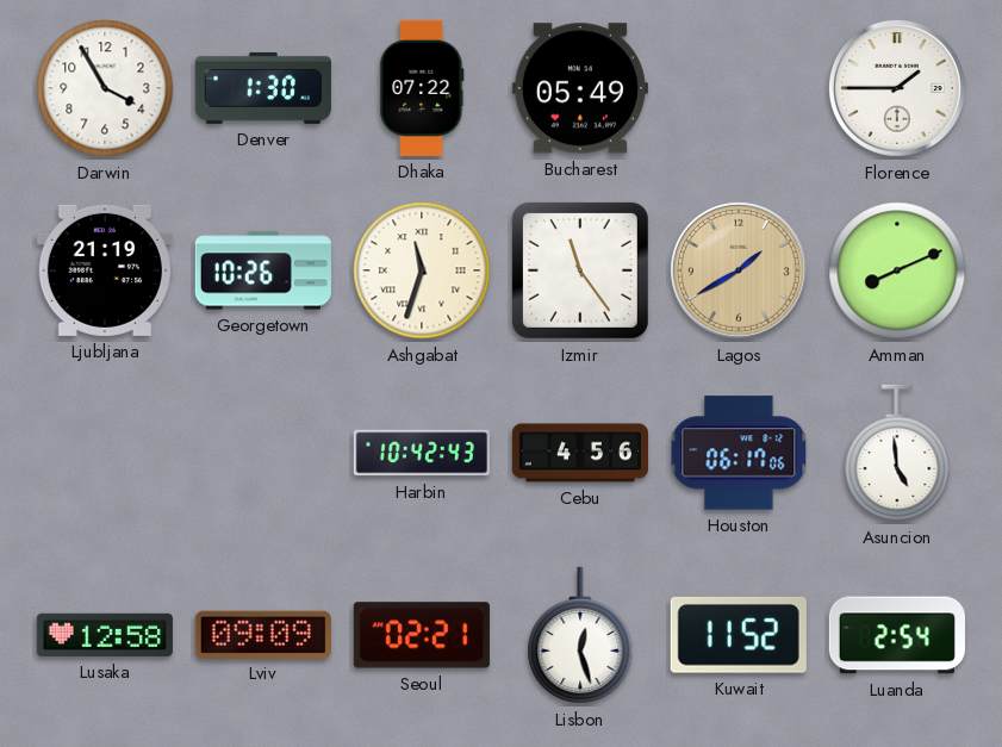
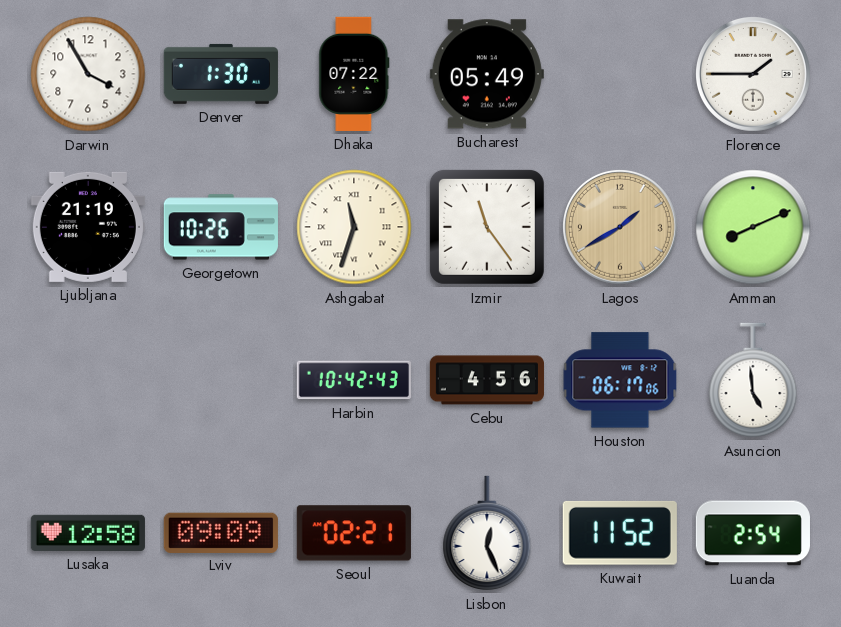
Lisbon: 12:27 -> 12:26
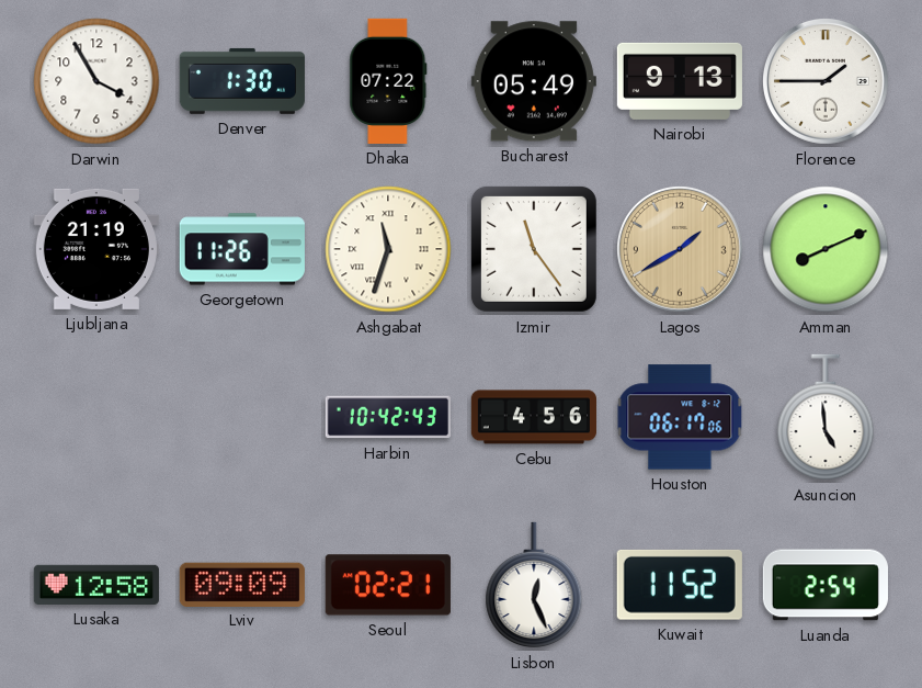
Nairobi: none -> 9:13
Georgetown: 10:26 -> 11:26
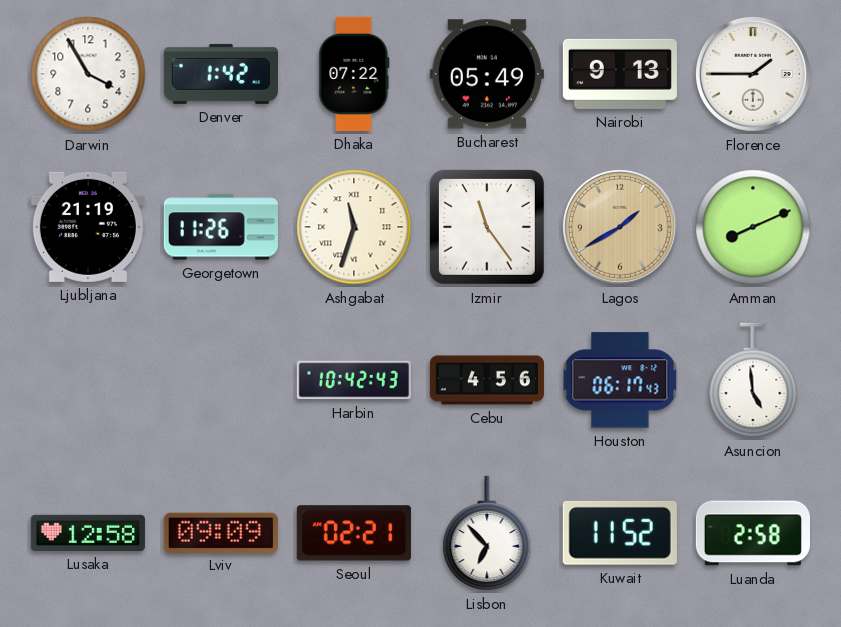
Denver: 1:30 -> 1:42
Houston: 06:17:06 -> 06:17:43
Lisbon: 12:26 -> 6:53
Luanda: 2:54 -> 2:58
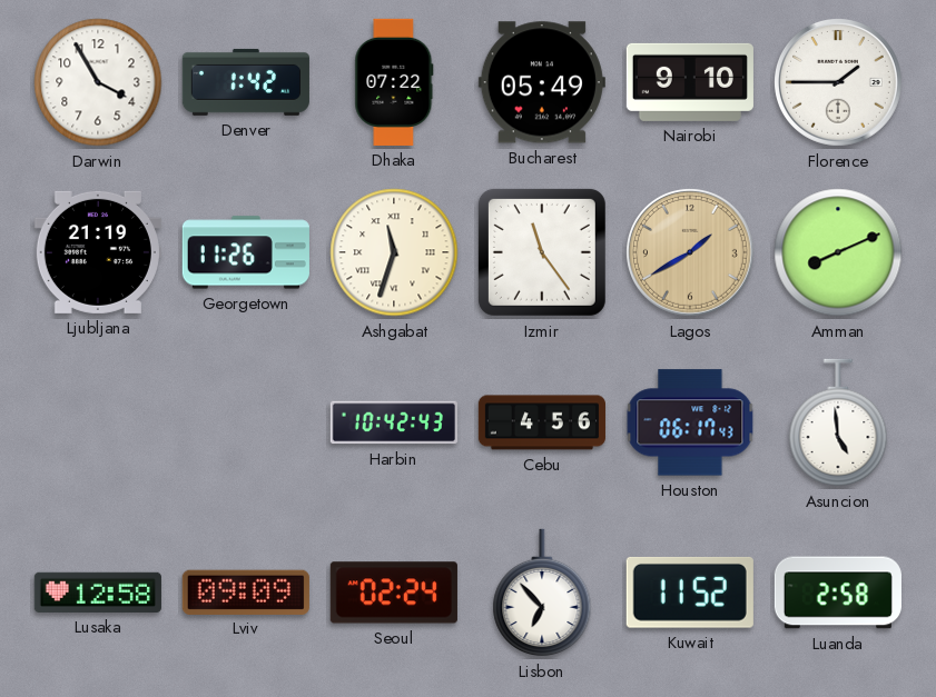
Nairobi: 9:13 -> 9:10
Seoul: 02:21 -> 02:24
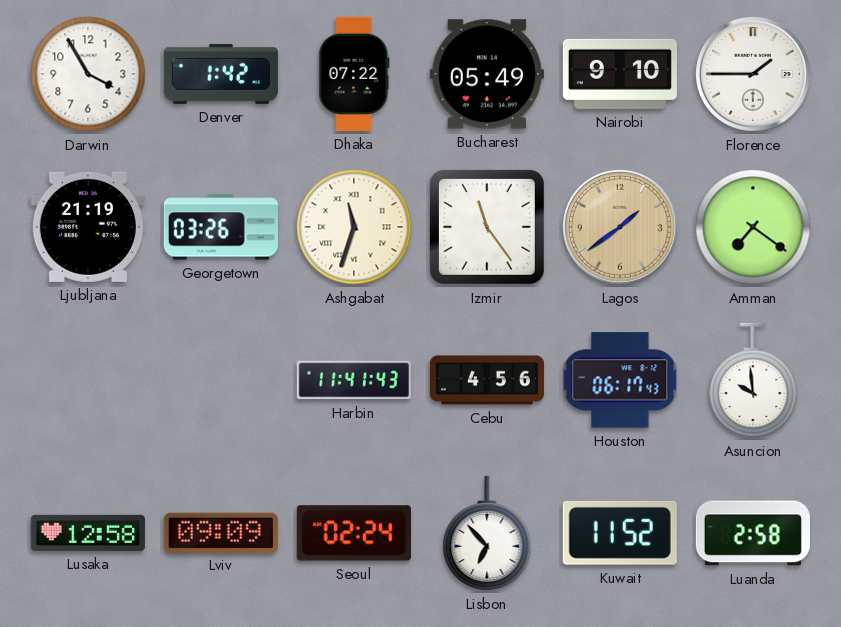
Georgetown: 11:26 -> 03:26
Lagos: 1:40 -> 1:39
Amman: 8:11 -> 7:21
Harbin: 10:42 -> 11:41
Asuncion: 4:59 -> 9:59
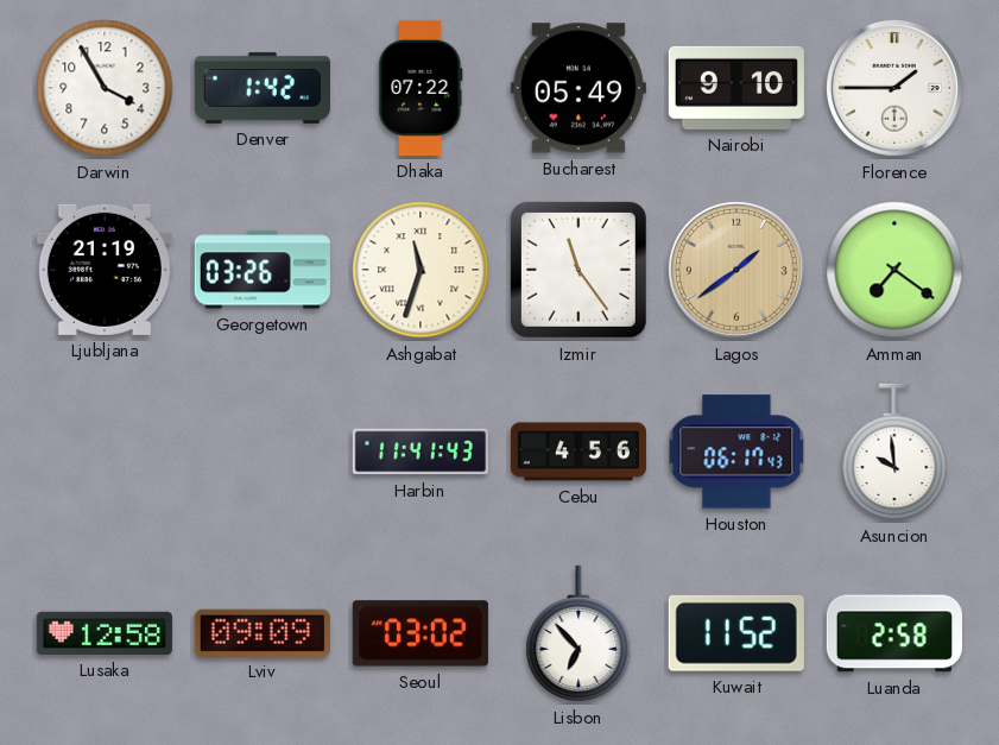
Seoul: 02:24 -> 03:02
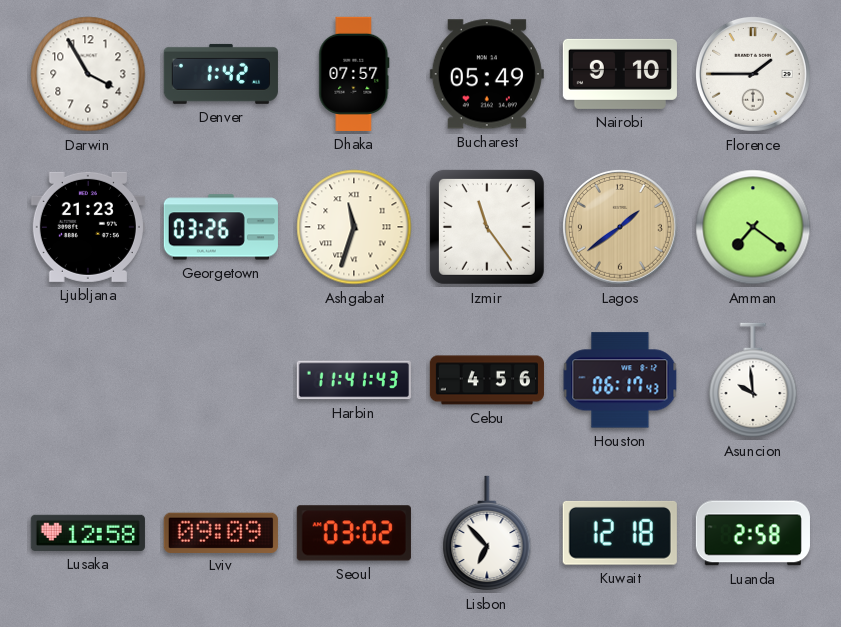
Dhaka: 07:22 -> 07:57
Ljubljana: 21:19 -> 21:23
Kuwait: 11:52 -> 12:18
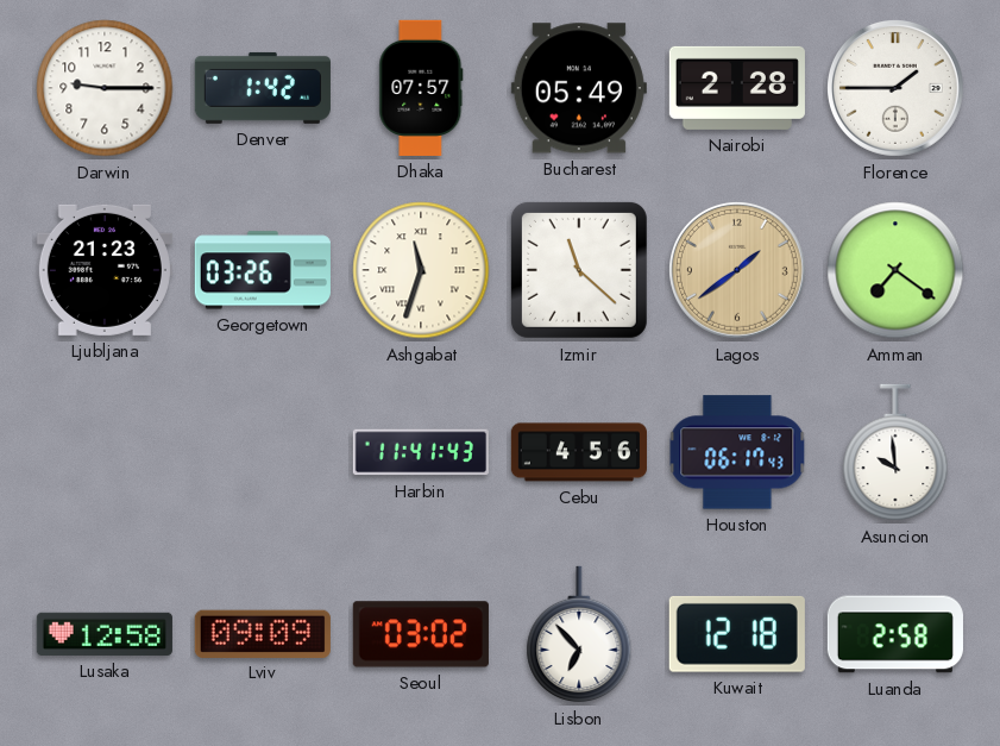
Darwin: 3:55 -> 9:15
Nairobi: 9:10 -> 2:28
Izmir: 11:24 -> 11:22
